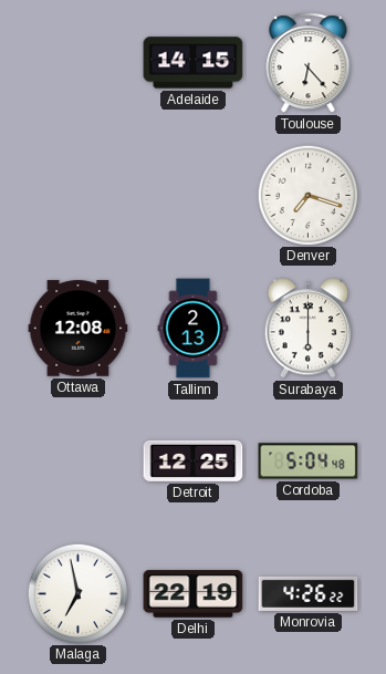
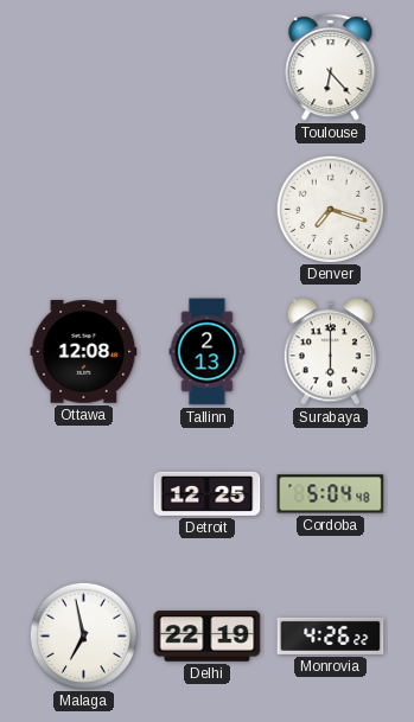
Adelaide: 14:15 -> none
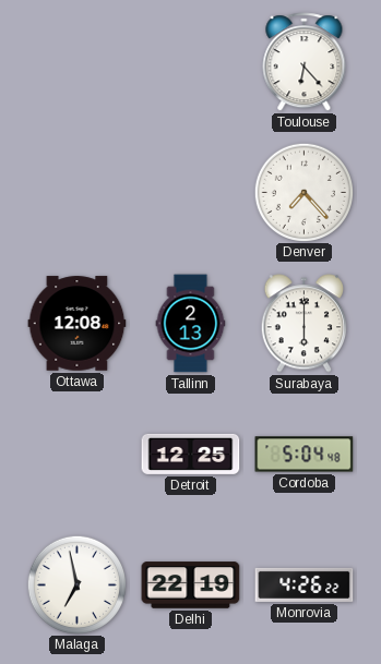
Denver: 7:18 -> 7:23
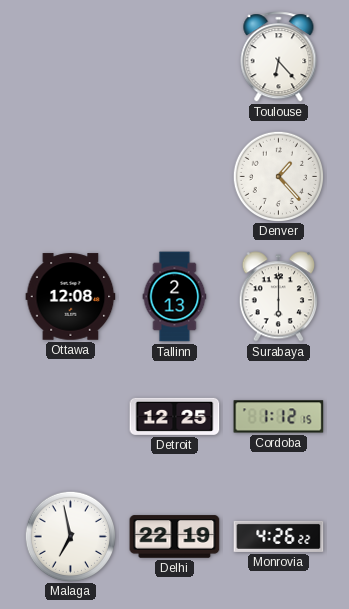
Denver: 7:23 -> 1:23
Cordoba: 5:04 -> 1:12
